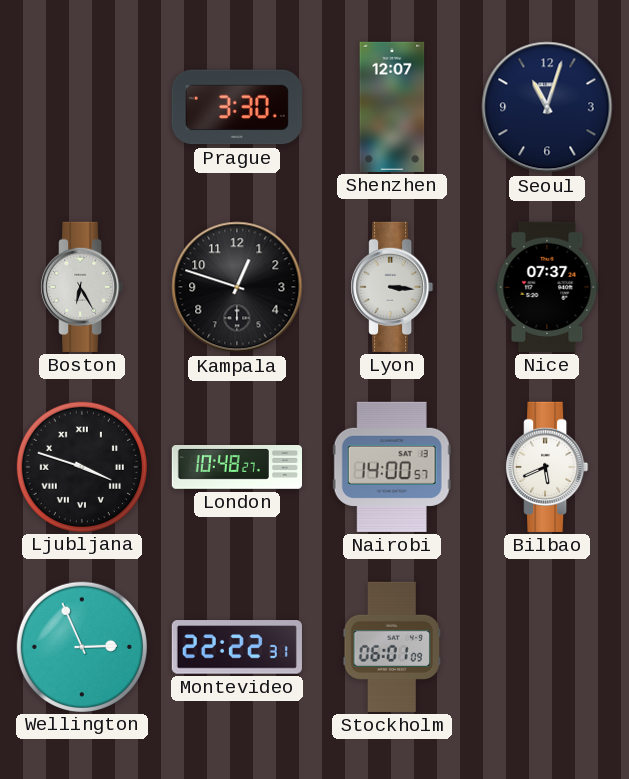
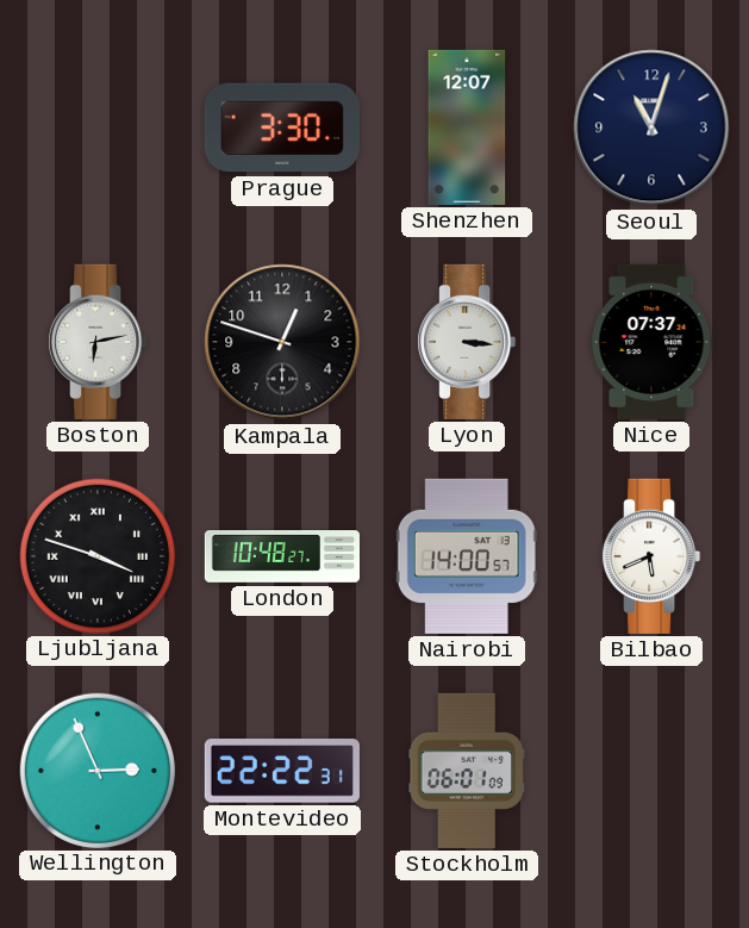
Boston: 6:25 -> 6:13
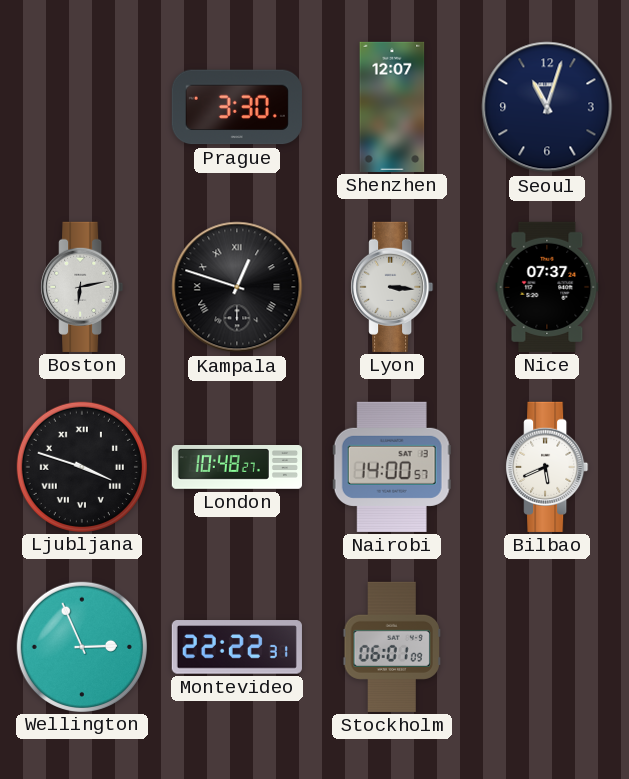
Kampala numerals: Arabic -> Roman
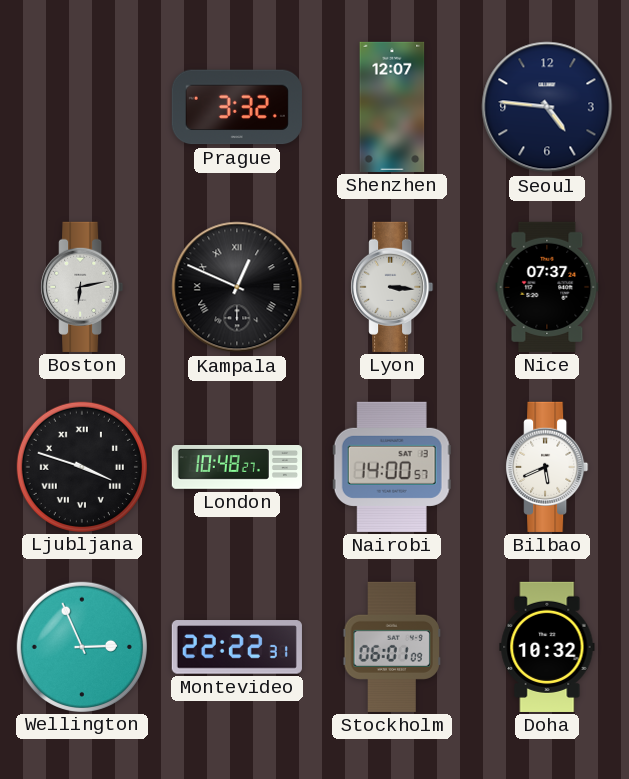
Prague: 3:30 -> 3:32
Seoul: 11:03 -> 4:46
Kampala: 12:48 -> 12:49
Doha: none -> 10:32
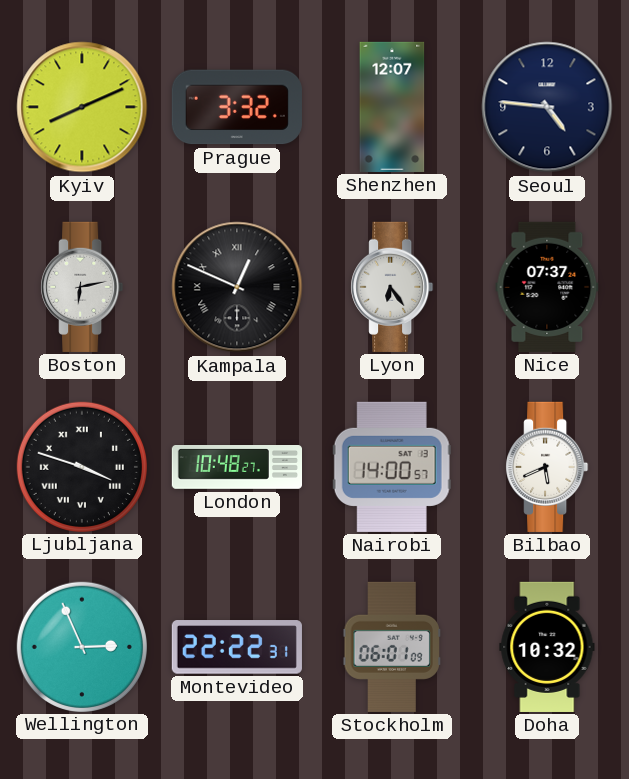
Kyiv: none -> 8:11
Lyon: 3:16 -> 6:24
